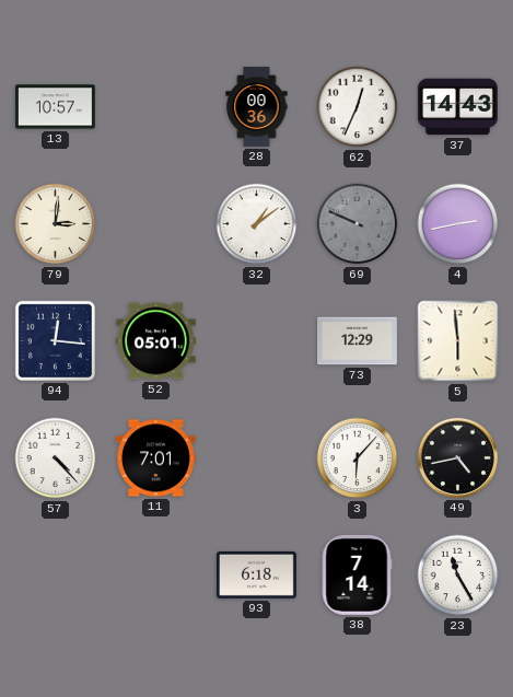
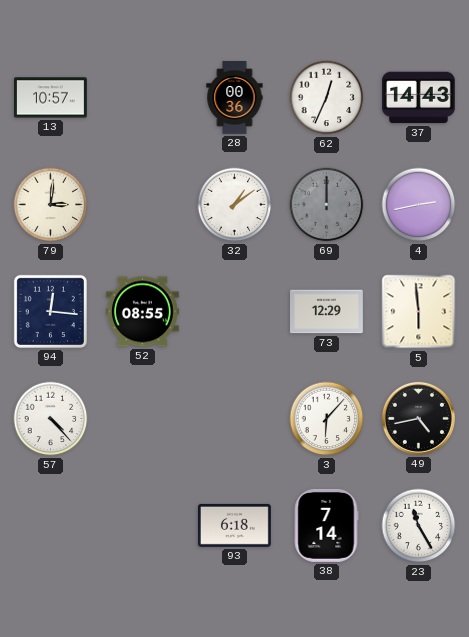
69: 9:49 -> 12:00
52: 05:01 -> 08:55
11: 7:01 -> none
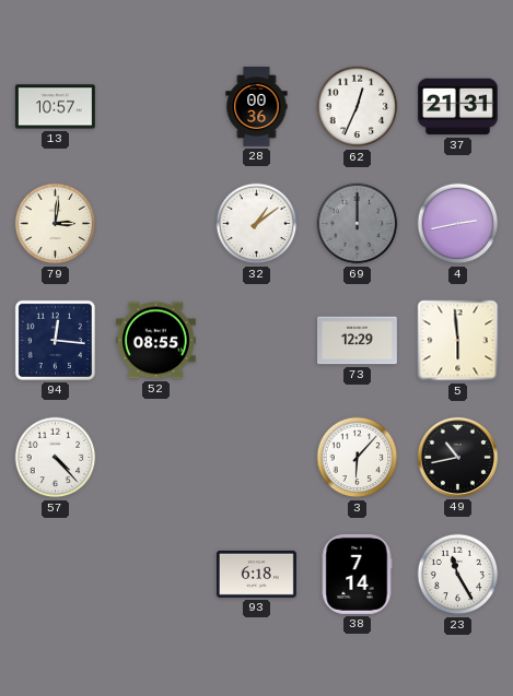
37: 14:43 -> 21:31
49: 4:43 -> 10:43
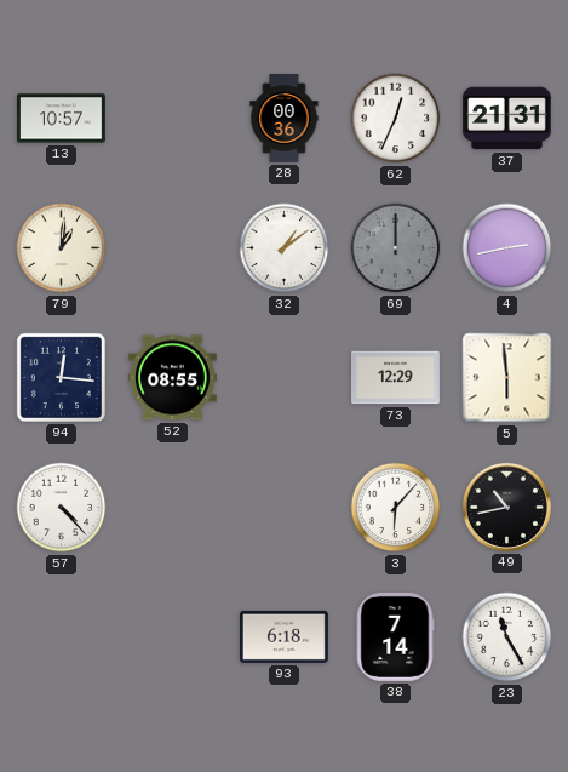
79: 3:01 -> 1:01
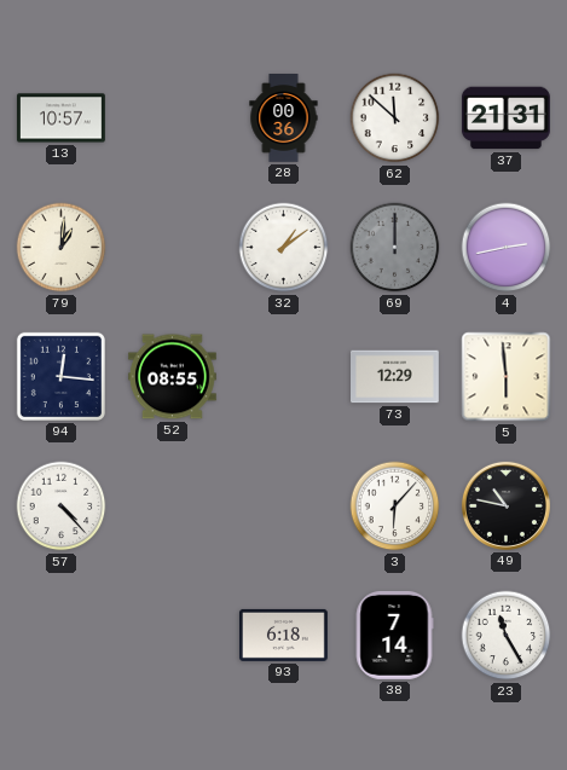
62: 12:34 -> 11:52
49: 10:43 -> 10:47
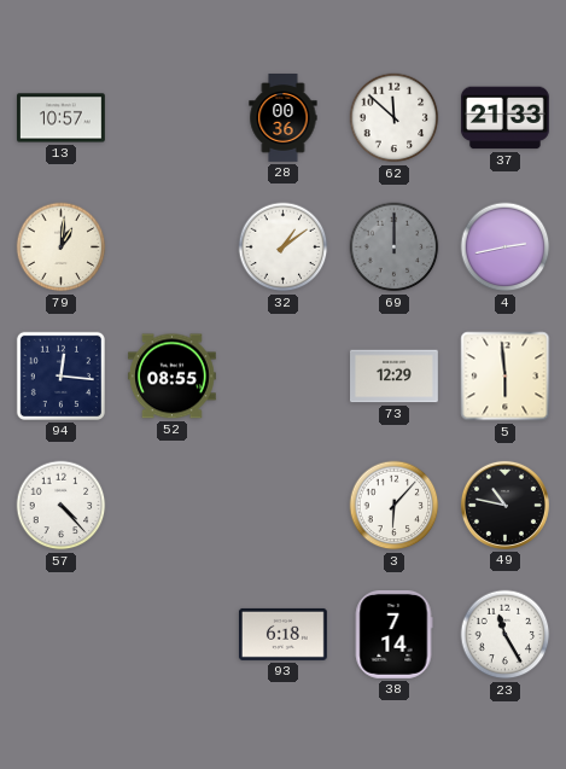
37: 21:31 -> 21:33
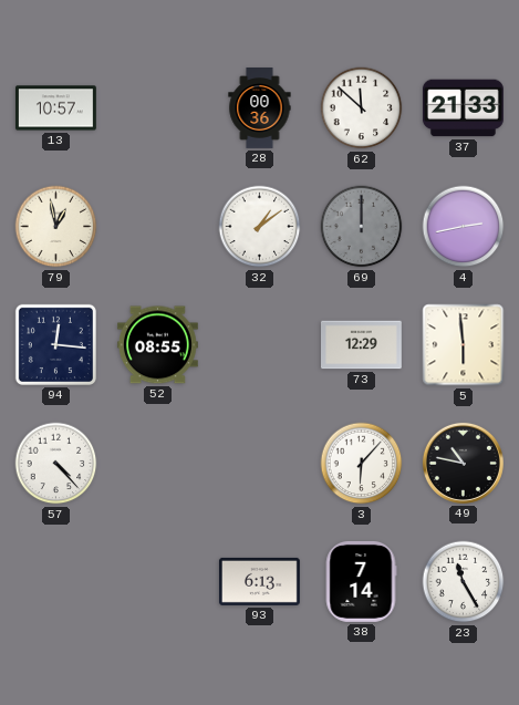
79: 1:01 -> 12:58
93: 6:18 -> 6:13
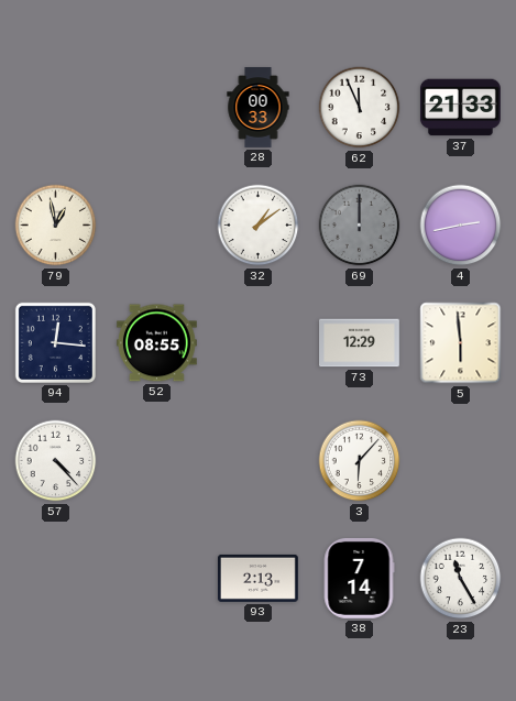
13: 10:57 -> none
28: 00:36 -> 00:33
62: 11:52 -> 11:56
49: 10:47 -> none
93: 6:13 -> 2:13
